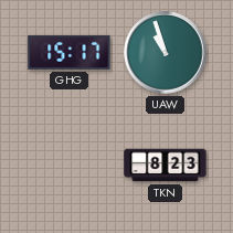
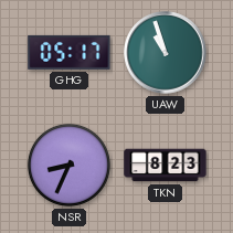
GHG: 15:17 -> 05:17
NSR: none -> 8:34
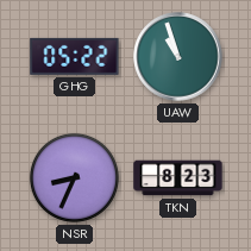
GHG: 05:17 -> 05:22
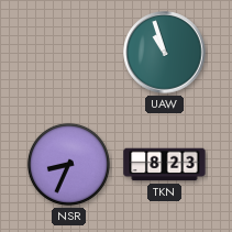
GHG: 05:22 -> none
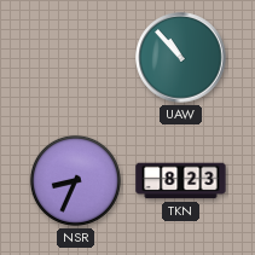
UAW: 10:57 -> 10:53
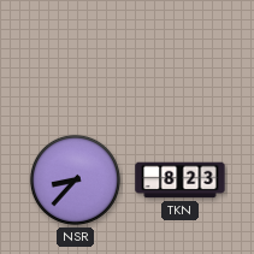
UAW: 10:53 -> none
NSR: 8:34 -> 8:37
